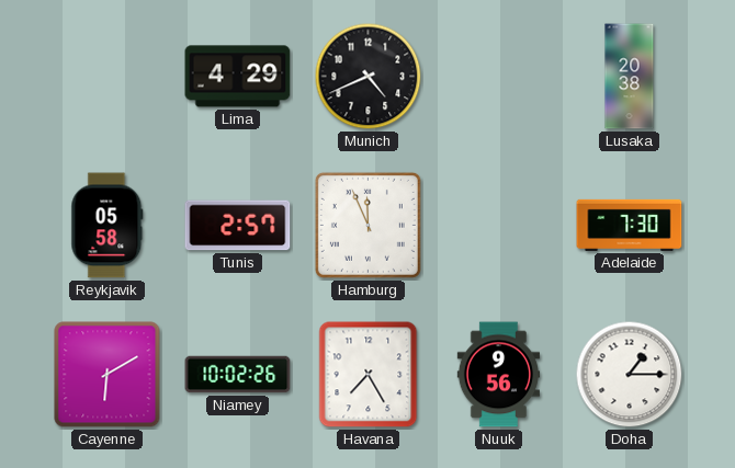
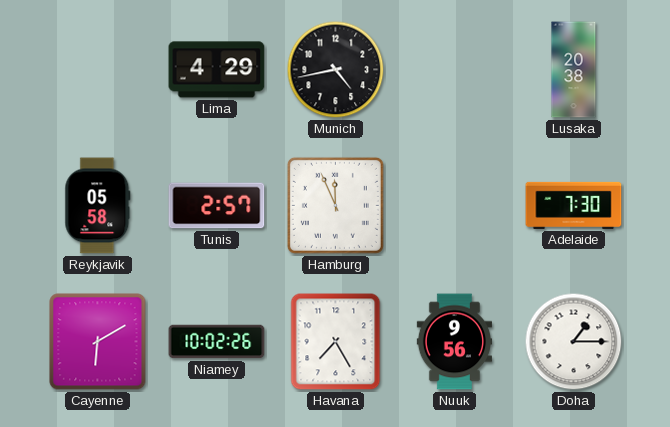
Munich: 4:41 -> 4:43
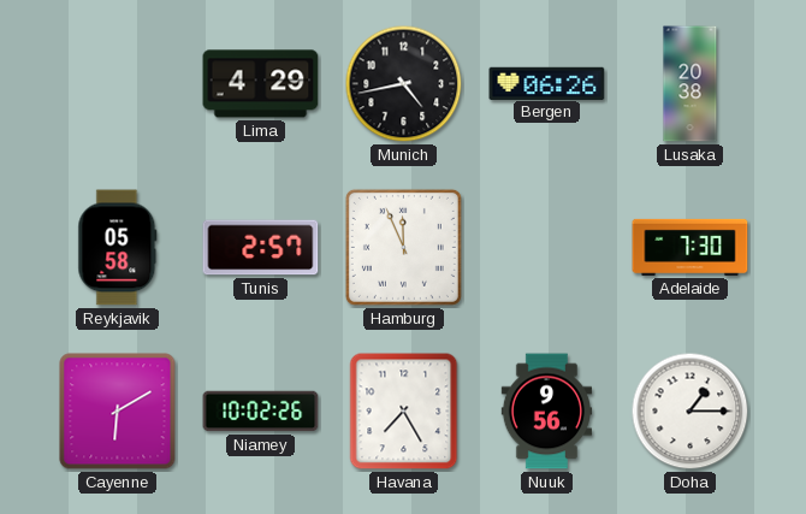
Bergen: none -> 06:26
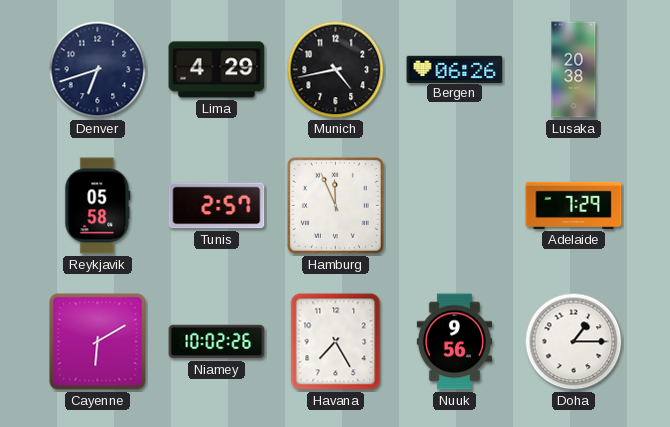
Denver: none -> 6:42
Adelaide: 7:30 -> 7:29
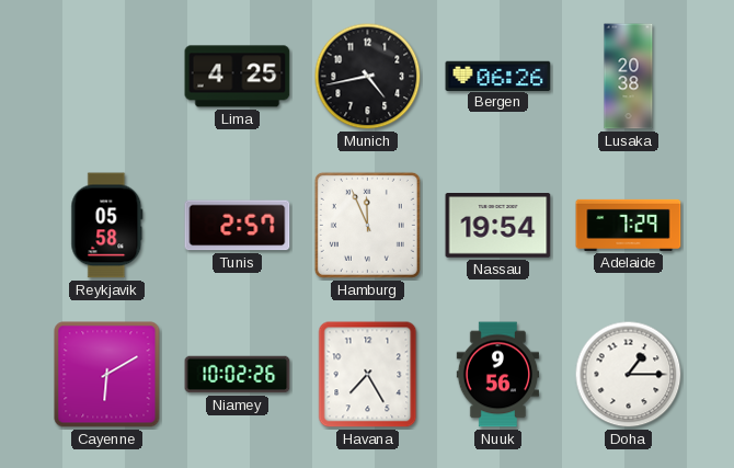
Denver: 6:42 -> none
Lima: 4:29 -> 4:25
Nassau: none -> 19:54
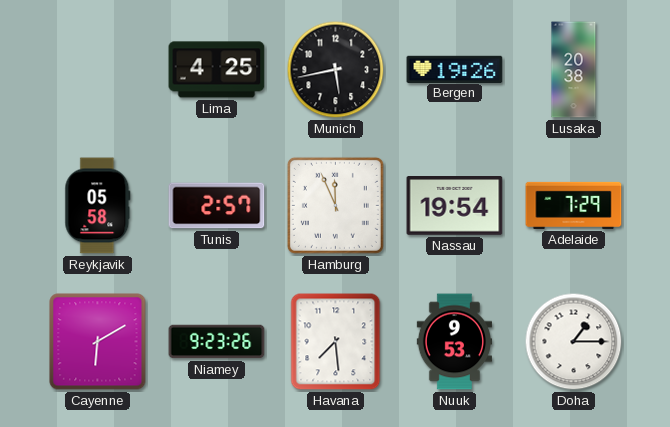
Munich: 4:43 -> 5:43
Bergen: 06:26 -> 19:26
Niamey: 10:02 -> 9:23
Havana: 7:25 -> 7:29
Nuuk: 9:56 -> 9:53
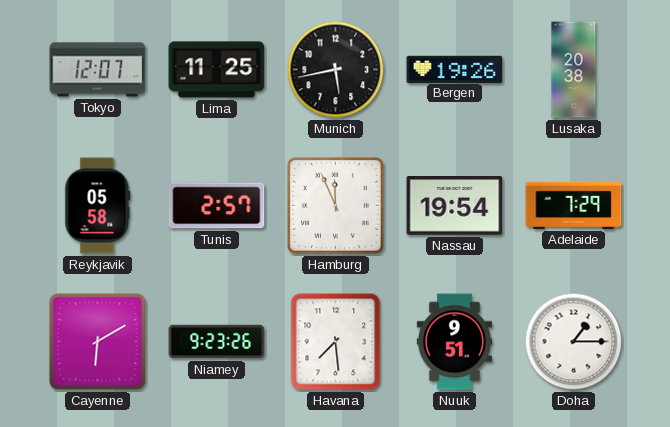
Tokyo: none -> 12:07
Lima: 4:25 -> 11:25
Nuuk: 9:53 -> 9:51
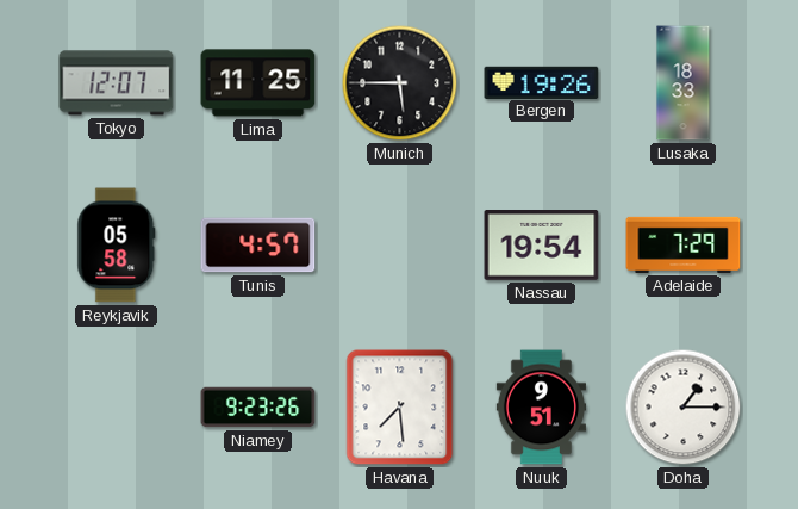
Munich: 5:43 -> 5:45
Lusaka: 20:38 -> 18:33
Tunis: 2:57 -> 4:57
Hamburg: 11:56 -> none
Cayenne: 6:10 -> none
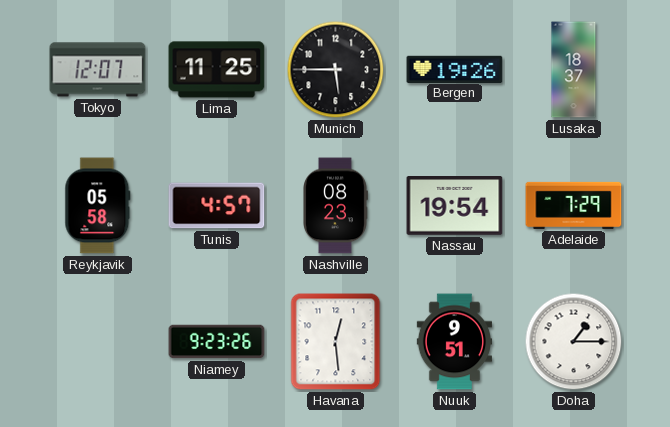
Lusaka: 18:33 -> 18:37
Nashville: none -> 08:23
Havana: 7:29 -> 12:29
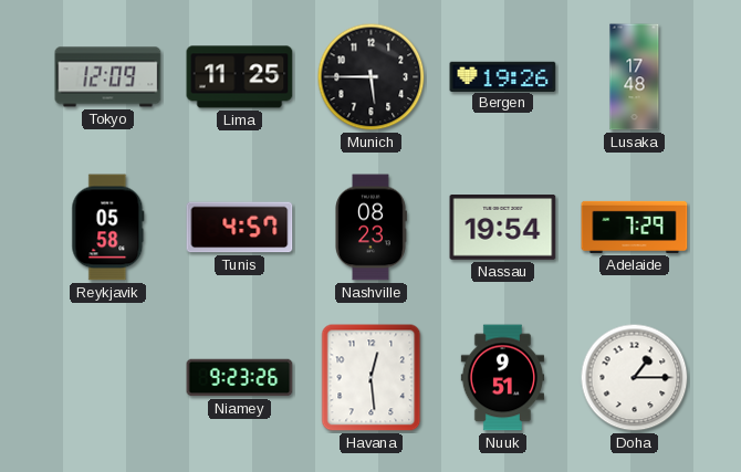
Tokyo: 12:07 -> 12:09
Lusaka: 18:37 -> 17:48
